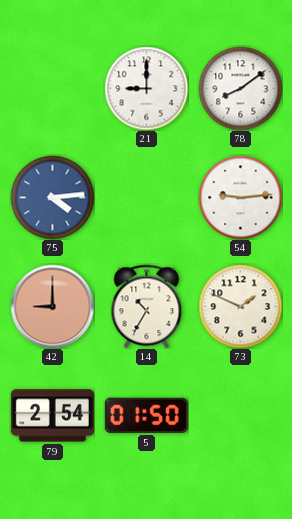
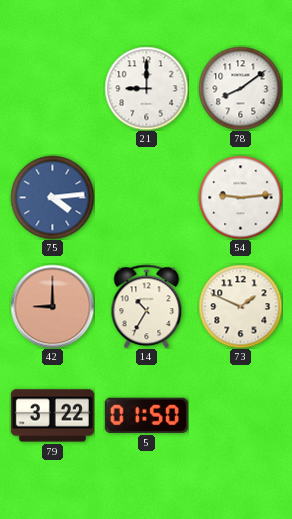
79: 2:54 -> 3:22
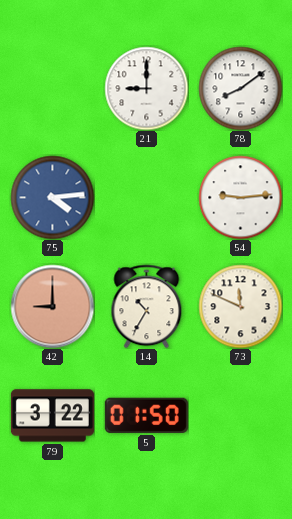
73: 1:49 -> 11:49
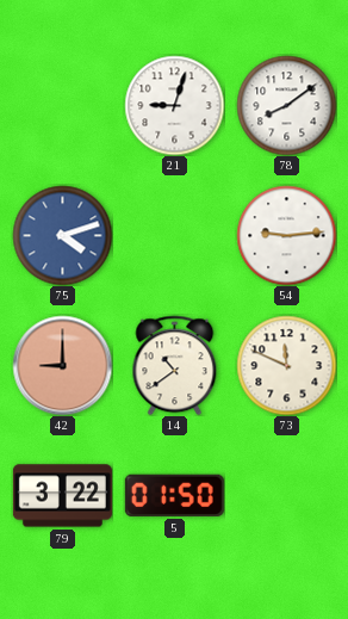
21: 9:00 -> 9:03
75: 4:14 -> 4:12
14: 10:35 -> 10:39
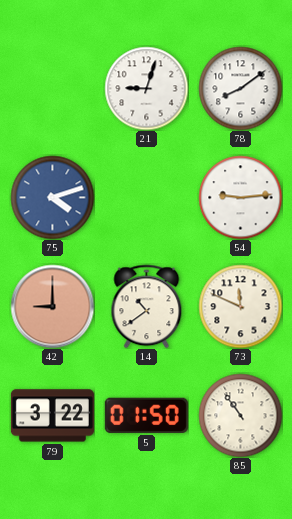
85: none -> 10:54
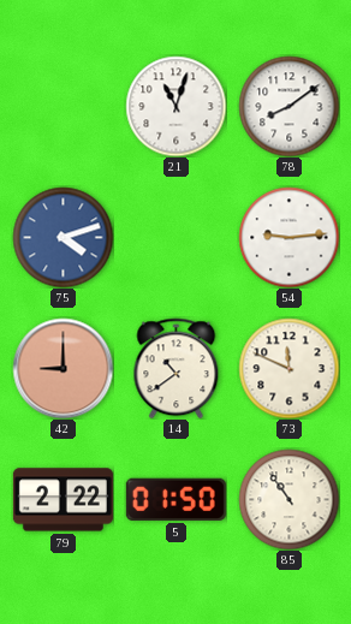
21: 9:03 -> 11:03
79: 3:22 -> 2:22
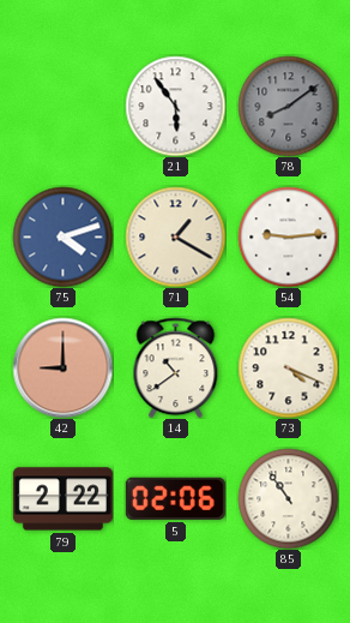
21: 11:03 -> 5:54
78 dial: white -> grey
71: none -> 1:20
73: 11:49 -> 4:19
5: 01:50 -> 02:06
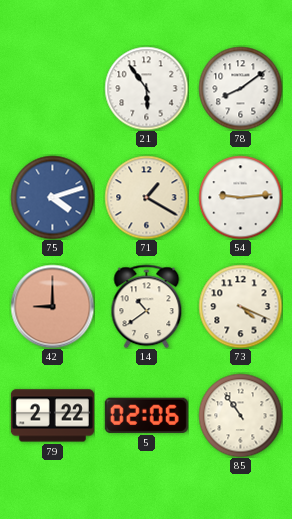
78 dial: grey -> white
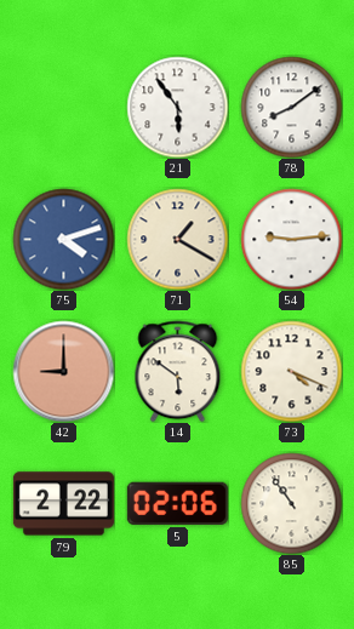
14: 10:39 -> 5:51
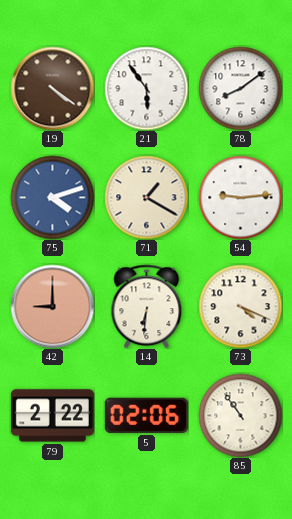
19: none -> 4:21
14: 5:51 -> 6:31
